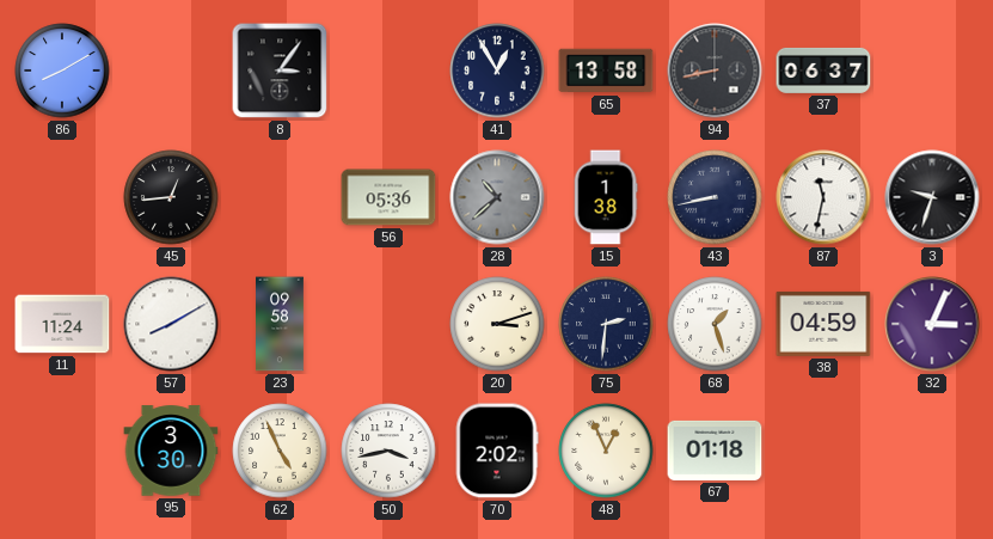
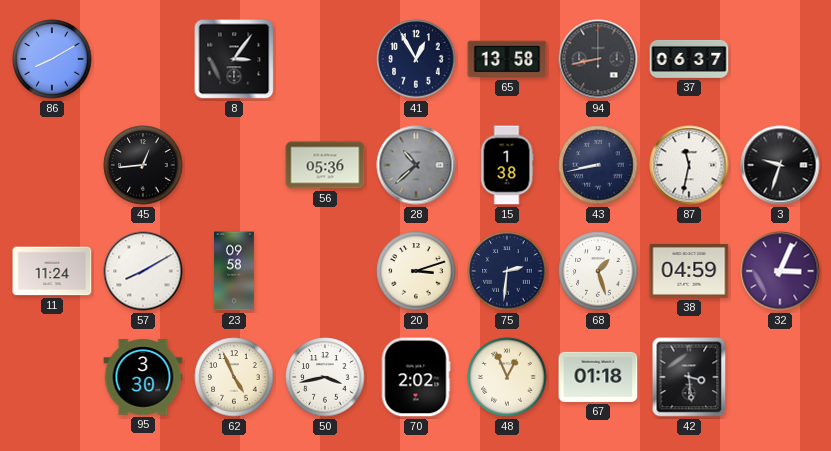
42: none -> 3:29
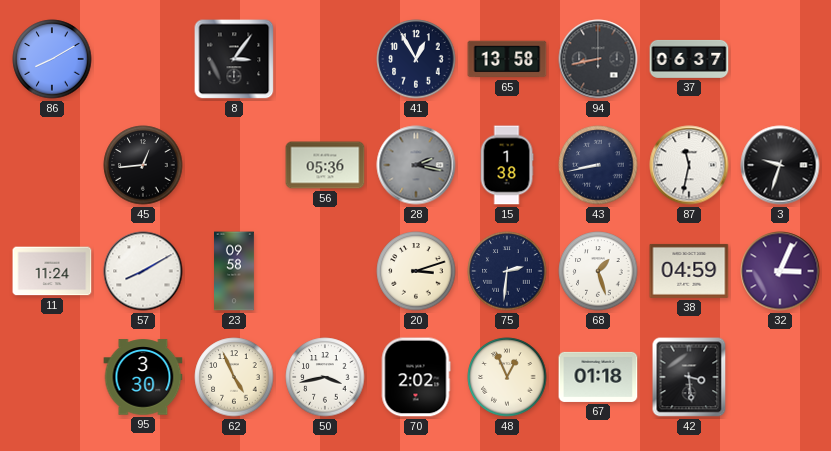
28: 10:38 -> 2:17
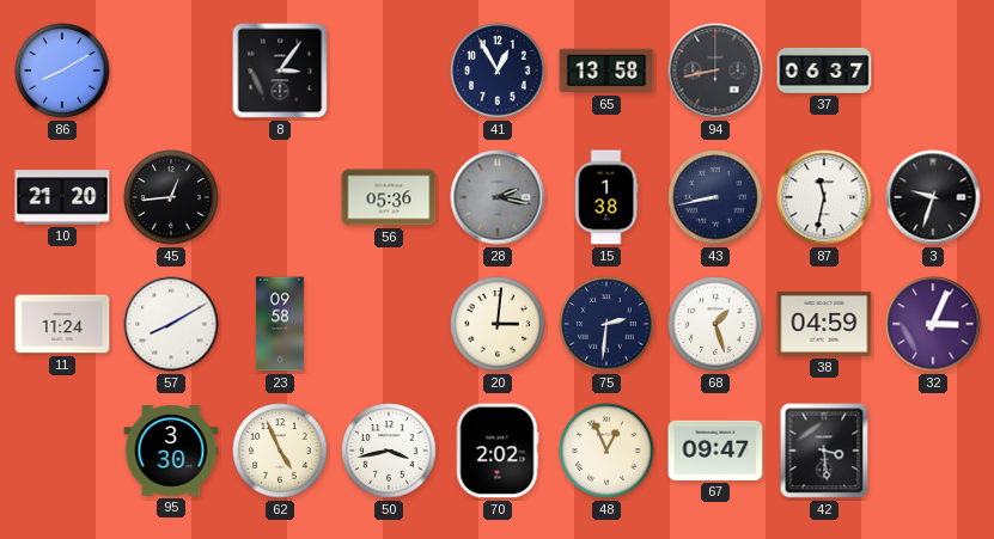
10: none -> 21:20
20: 3:12 -> 3:01
67: 01:18 -> 09:47
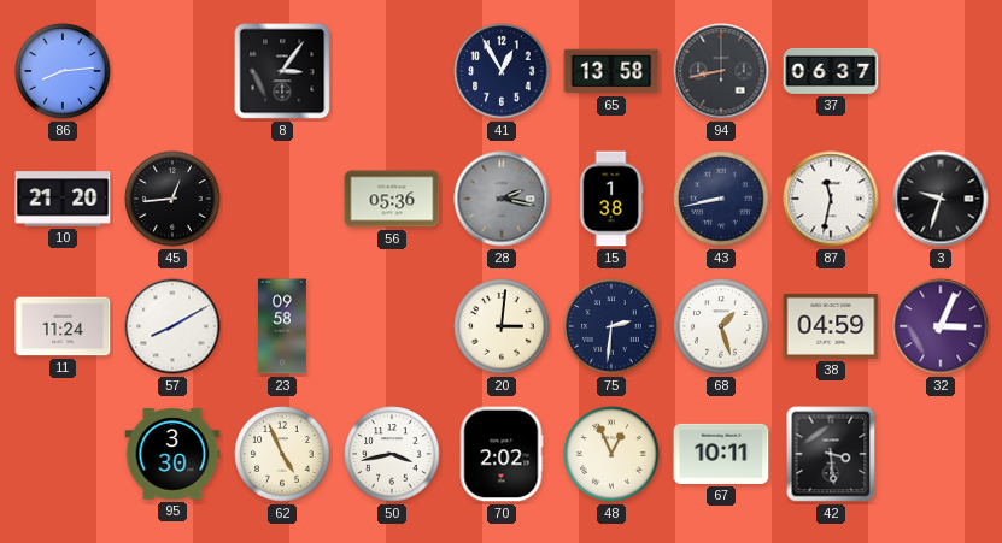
86: 8:10 -> 8:14
67: 09:47 -> 10:11
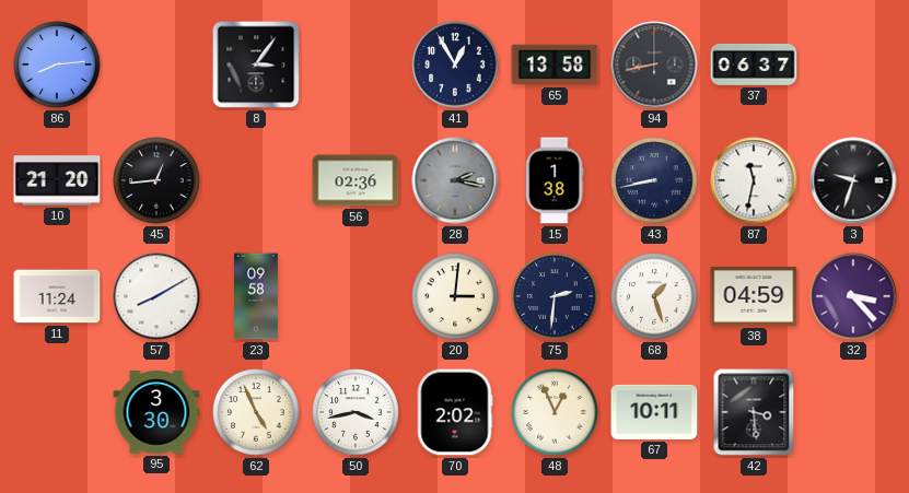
56: 05:36 -> 02:36
32: 3:04 -> 3:23
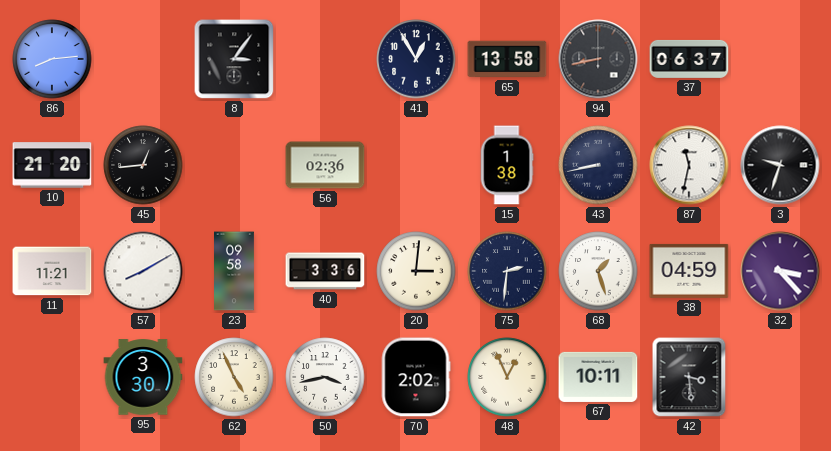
28: 2:17 -> none
11: 11:24 -> 11:21
40: none -> 3:36
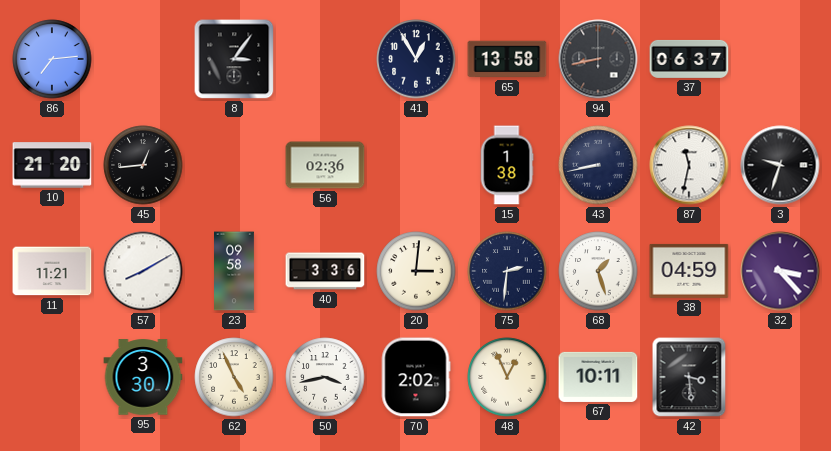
86: 8:14 -> 7:14
